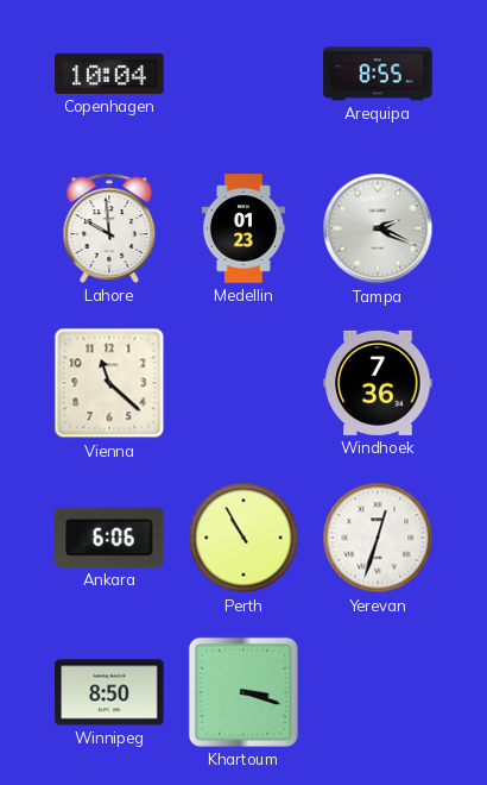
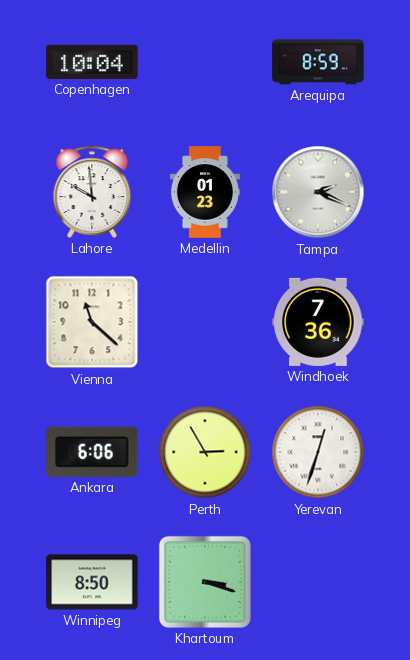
Arequipa: 8:55 -> 8:59
Perth: 10:55 -> 2:55
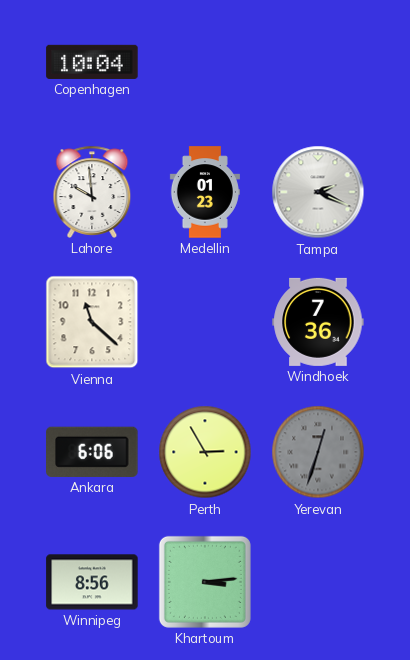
Arequipa: 8:59 -> none
Yerevan dial: white -> grey
Winnipeg: 8:50 -> 8:56
Khartoum: 3:18 -> 3:14
